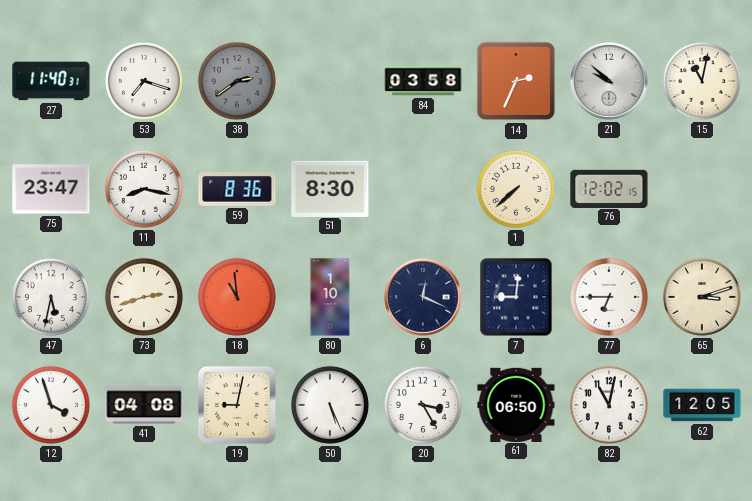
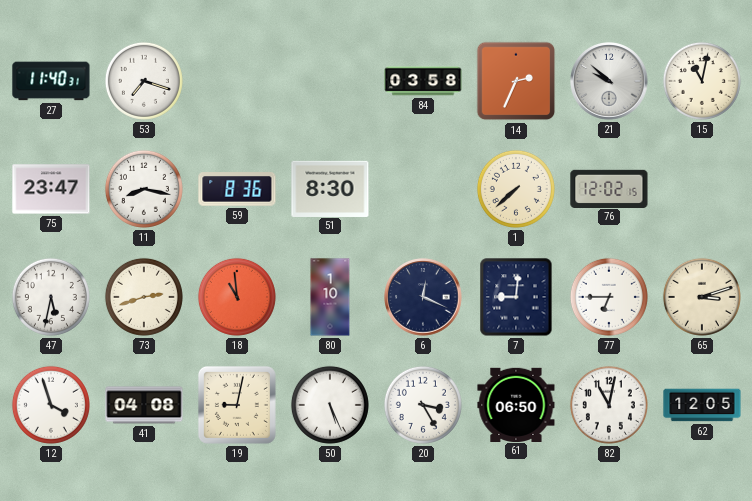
38: 2:39 -> none
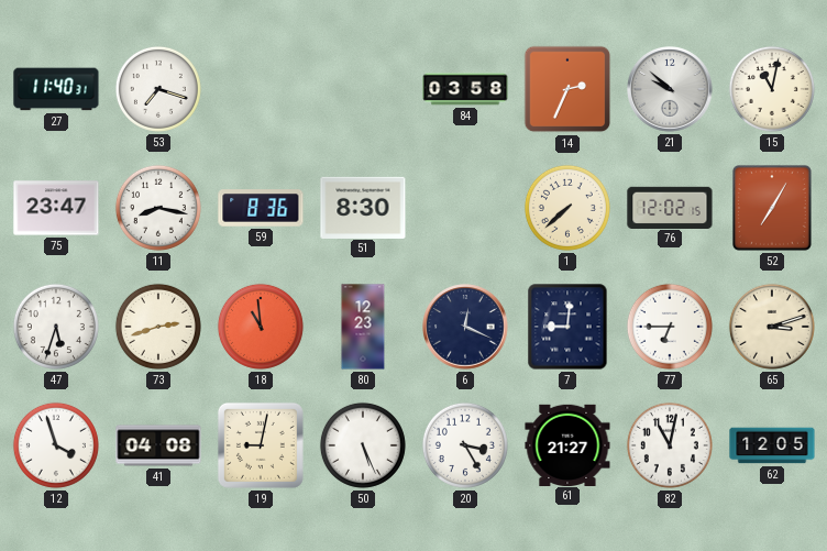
52: none -> 7:05
47: 5:32 -> 5:33
80: 1:10 -> 12:23
61: 06:50 -> 21:27
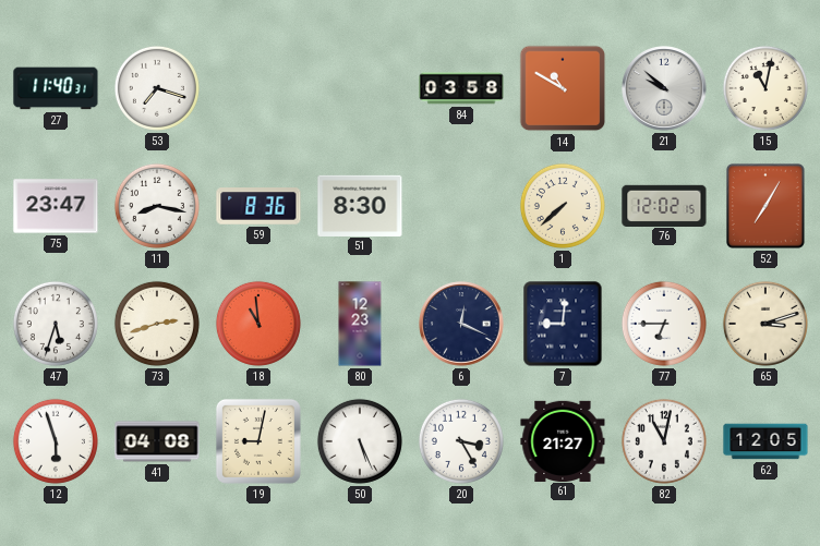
14: 2:34 -> 10:50
12: 3:57 -> 5:57
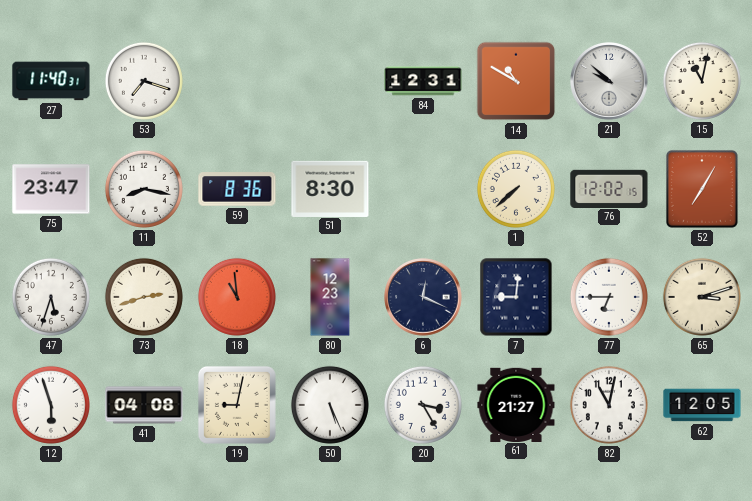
84: 03:58 -> 12:31
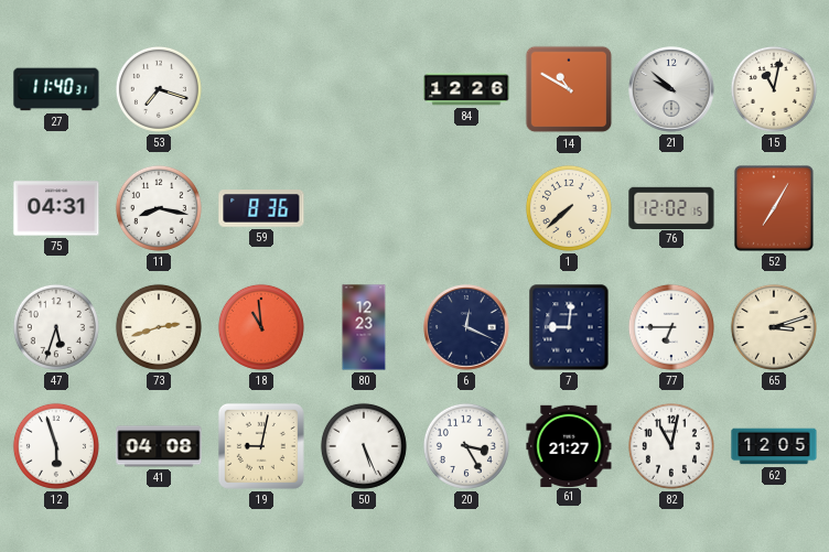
84: 12:31 -> 12:26
75: 23:47 -> 04:31
51: 8:30 -> none
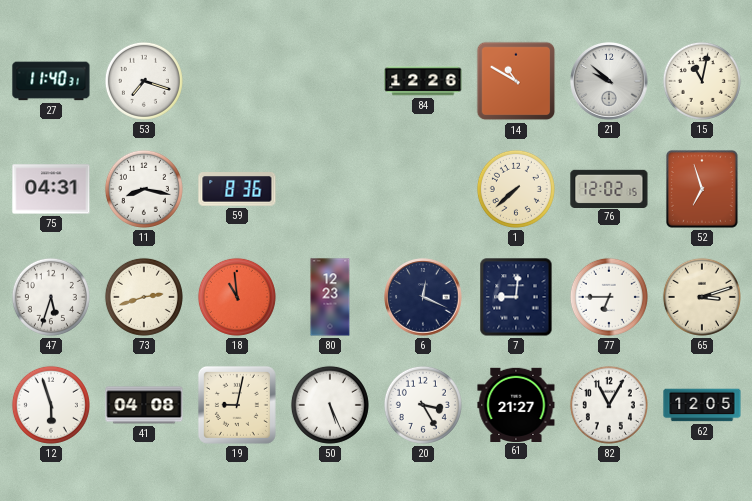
52: 7:05 -> 6:57
82: 11:02 -> 11:05
